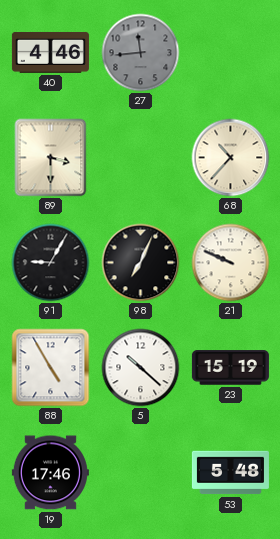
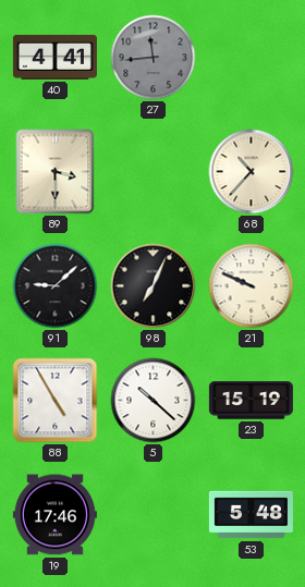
40: 4:46 -> 4:41
91: 9:05 -> 9:08
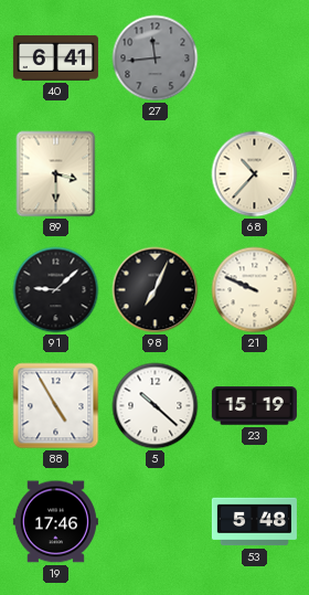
40: 4:41 -> 6:41
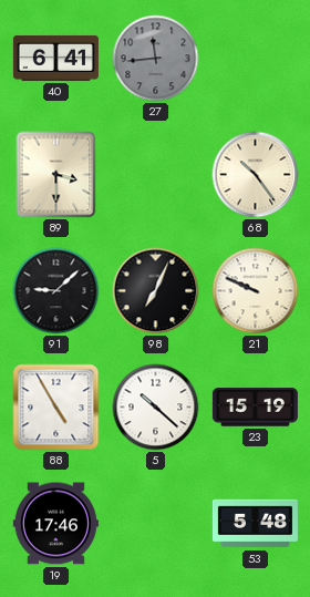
68: 10:37 -> 10:24
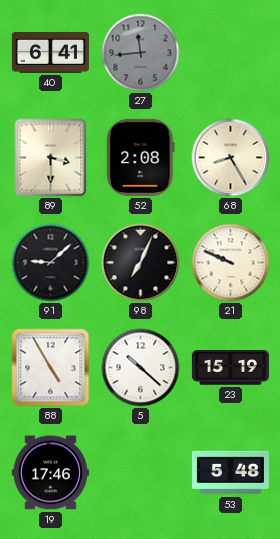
52: none -> 2:08
68: 10:24 -> 8:25
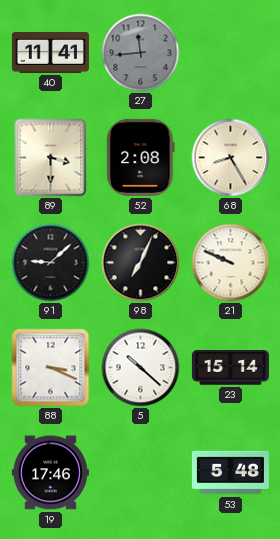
40: 6:41 -> 11:41
88: 4:55 -> 3:19
23: 15:19 -> 15:14
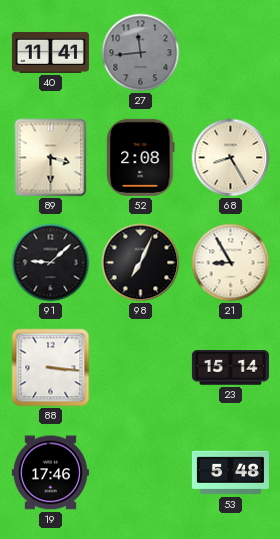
21: 9:49 -> 8:55
88: 3:19 -> 3:16
5: 10:22 -> none
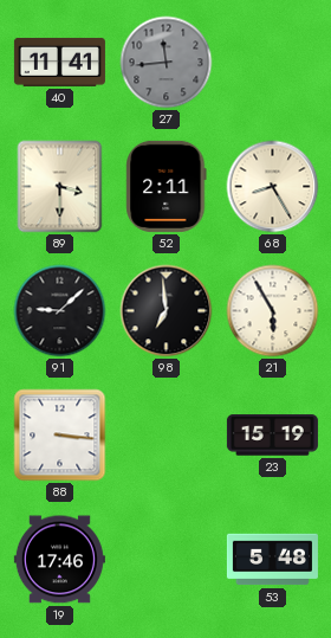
52: 2:08 -> 2:11
98: 7:04 -> 6:59
21: 8:55 -> 5:55
23: 15:14 -> 15:19
